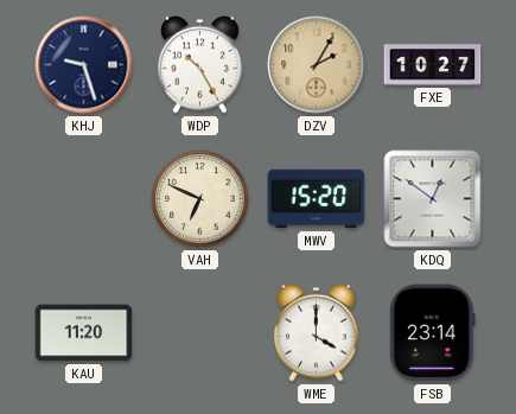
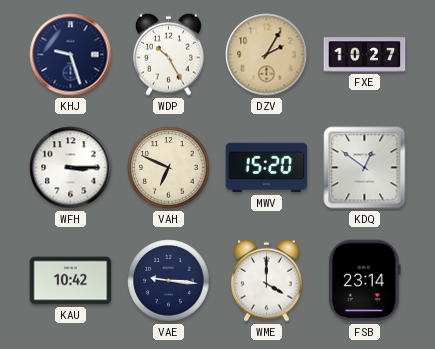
WFH: none -> 3:15
KAU: 11:20 -> 10:42
VAE: none -> 9:16
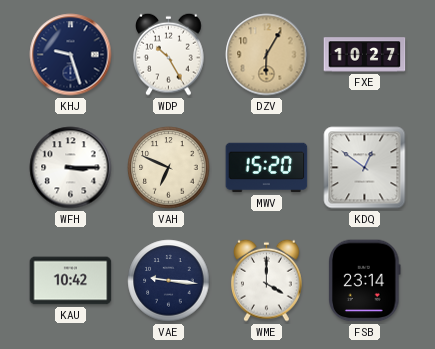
DZV: 2:05 -> 6:05
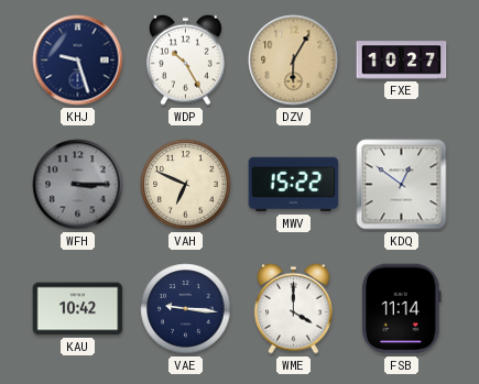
WFH dial: white -> grey
MWV: 15:20 -> 15:22
FSB: 23:14 -> 11:14
